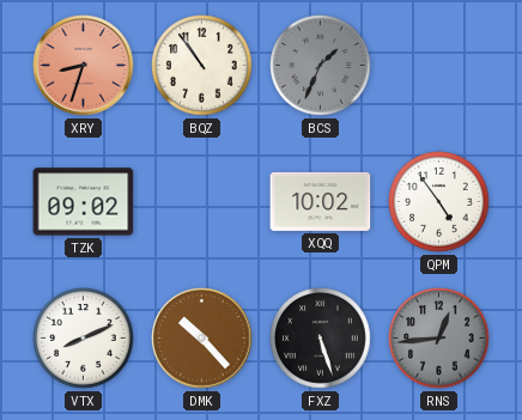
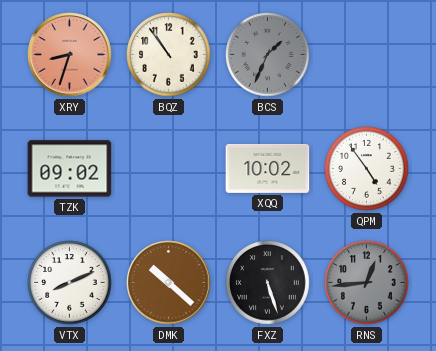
DMK: 10:23 -> 10:22
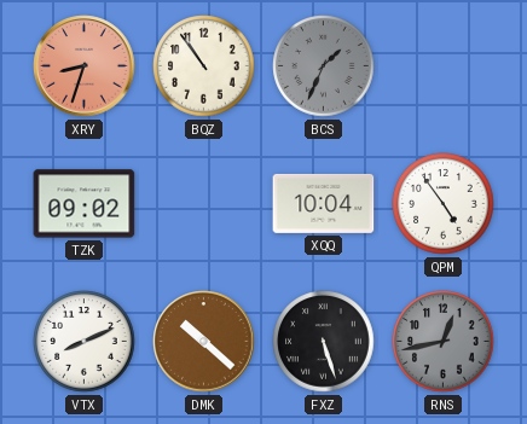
XQQ: 10:02 -> 10:04
RNS: 12:44 -> 12:43
